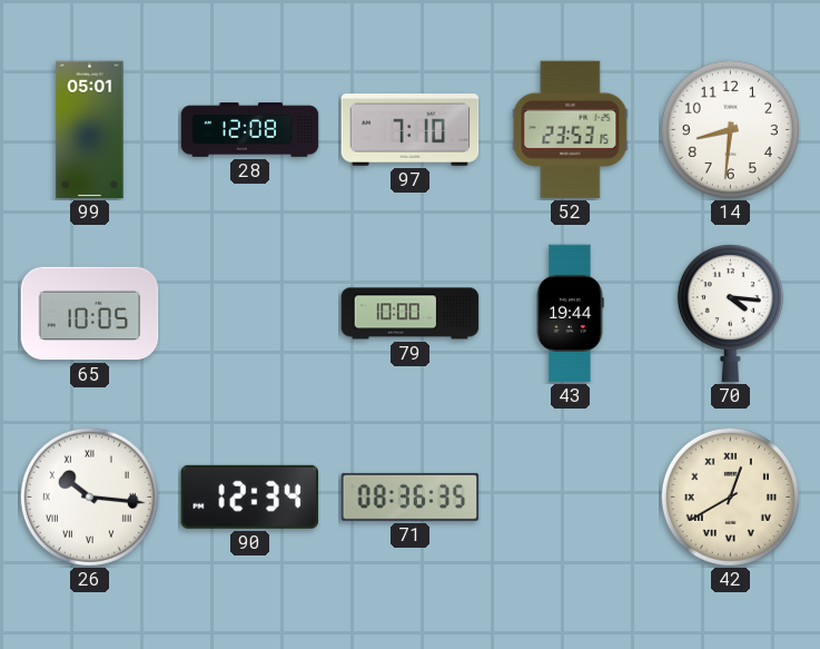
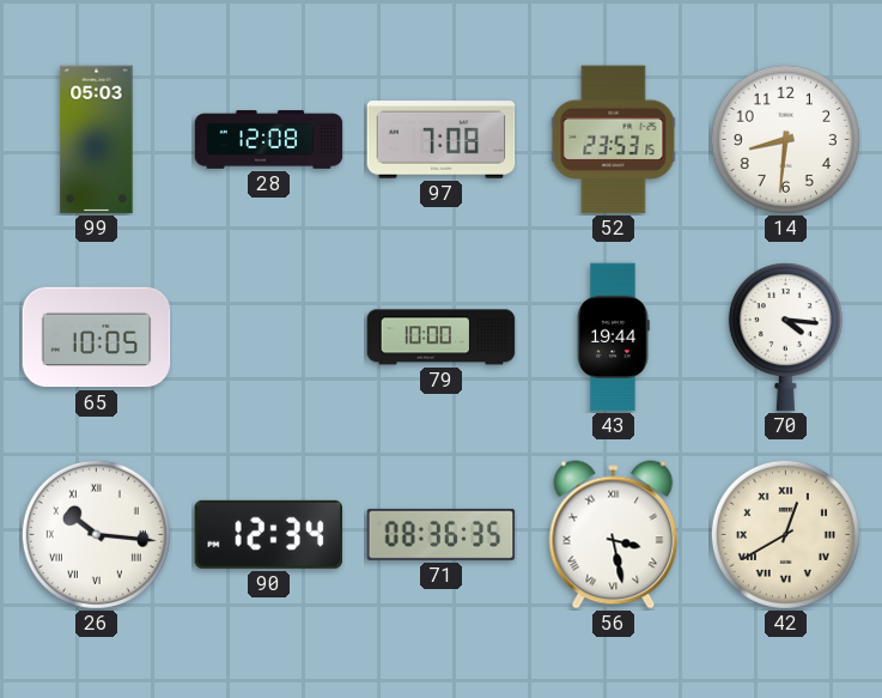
99: 05:01 -> 05:03
97: 7:10 -> 7:08
56: none -> 3:28
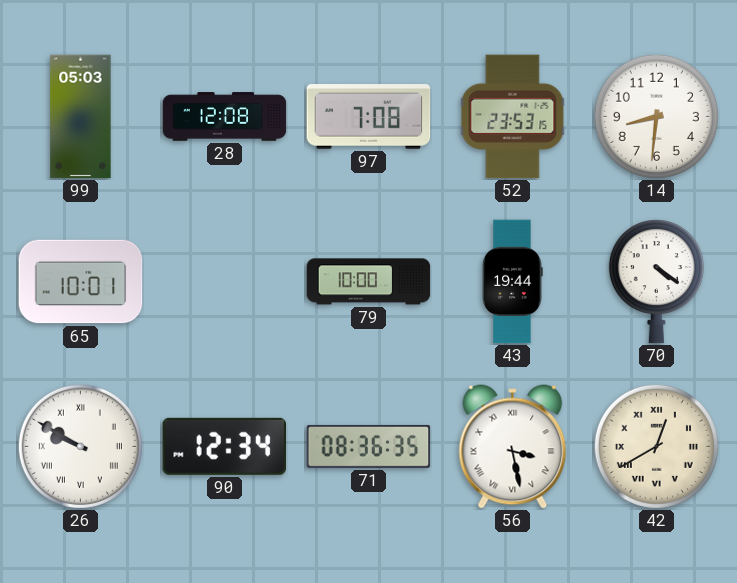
65: 10:05 -> 10:01
70: 4:16 -> 4:21
26: 10:16 -> 9:50
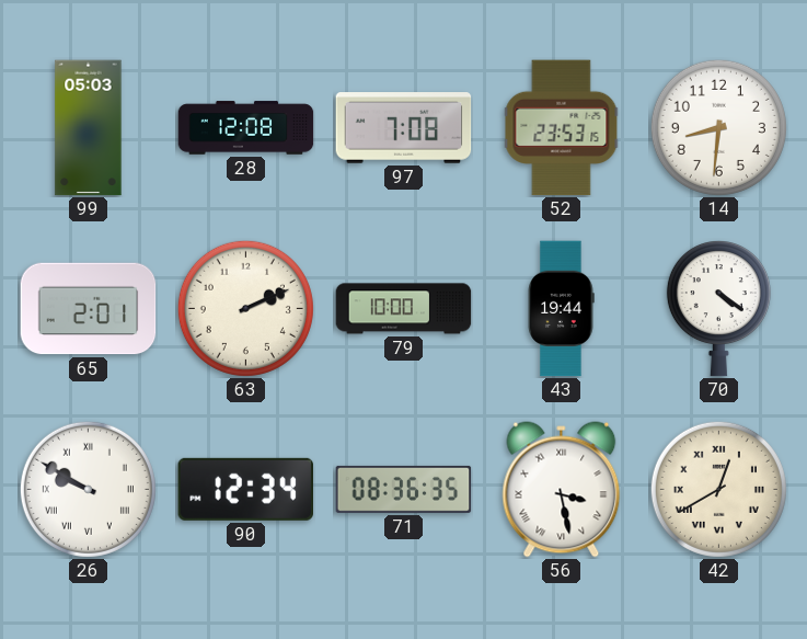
65: 10:01 -> 2:01
63: none -> 2:11
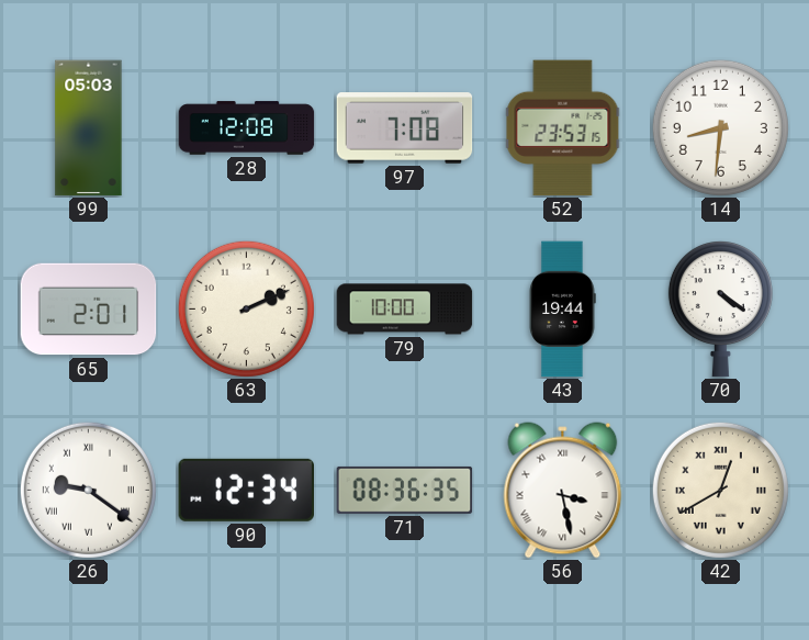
26: 9:50 -> 9:21
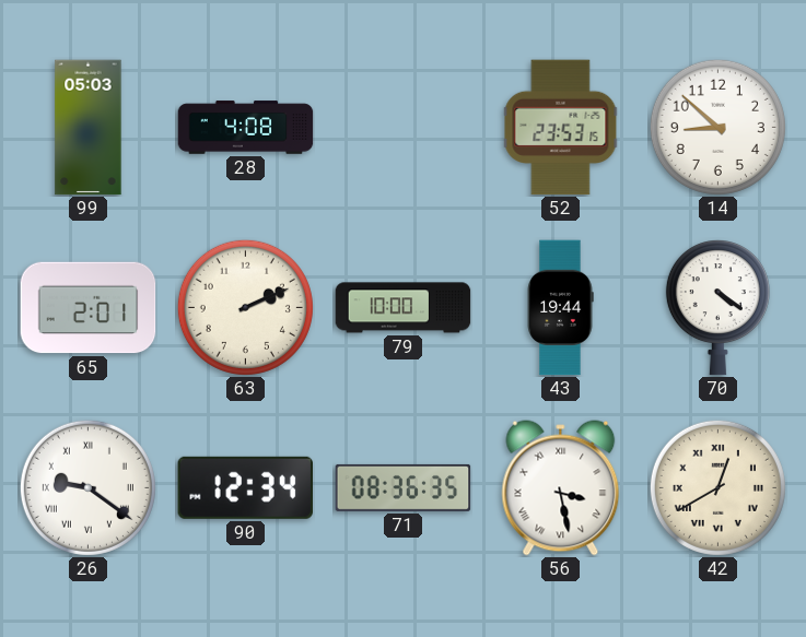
28: 12:08 -> 4:08
97: 7:08 -> none
14: 8:31 -> 8:52
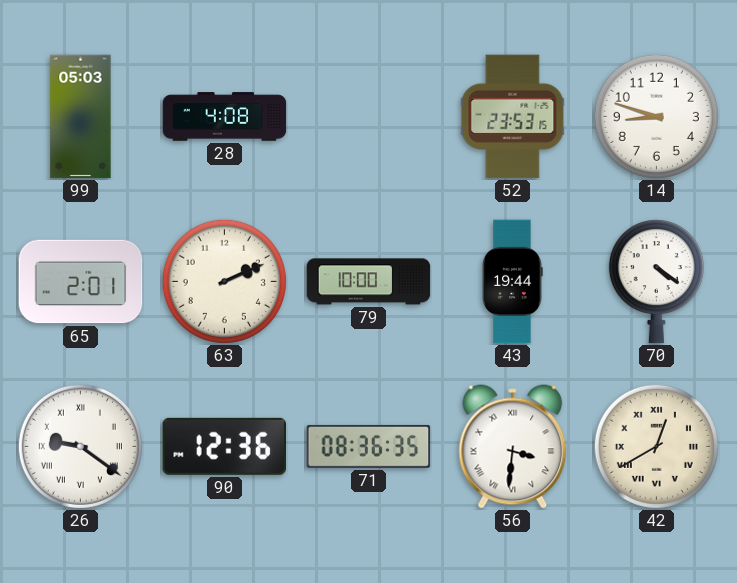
14: 8:52 -> 8:48
90: 12:34 -> 12:36
56: 3:28 -> 3:31
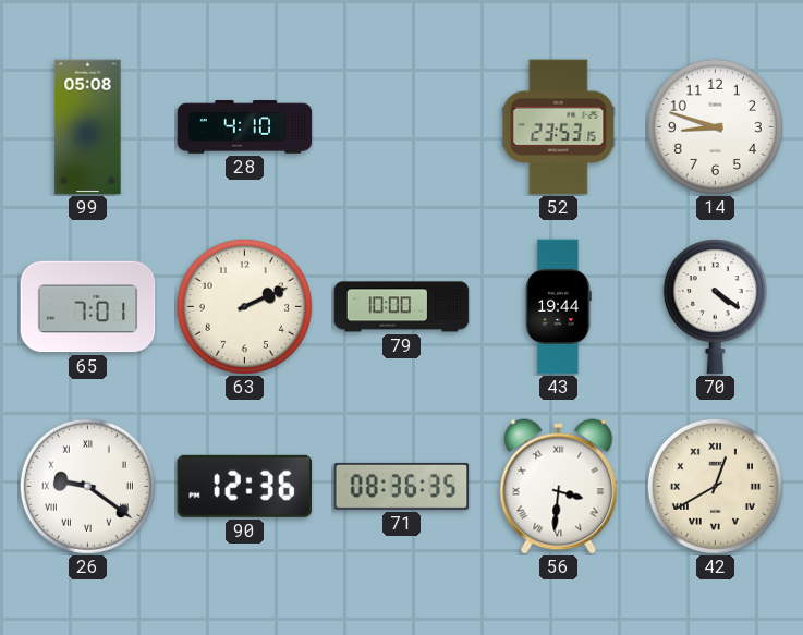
99: 05:03 -> 05:08
28: 4:08 -> 4:10
65: 2:01 -> 7:01
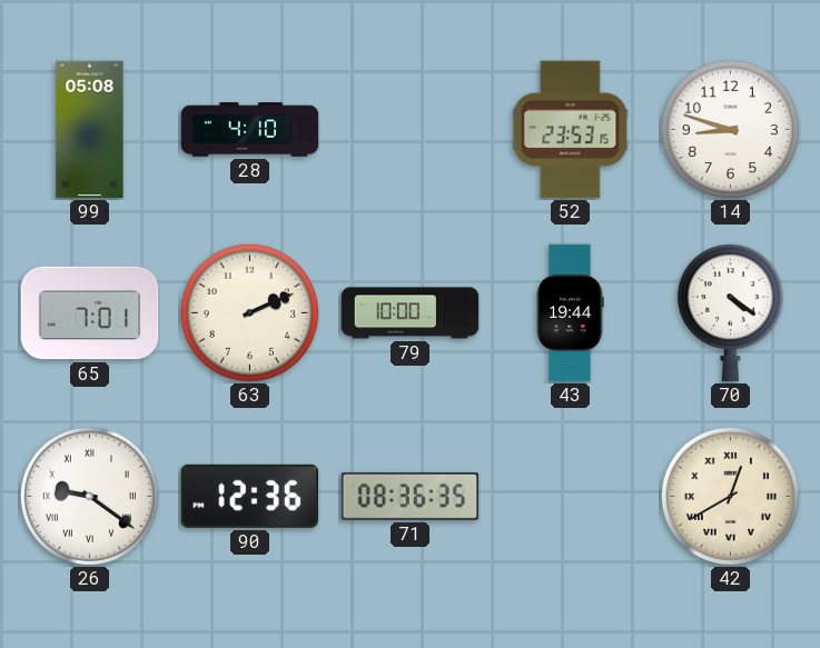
56: 3:31 -> none
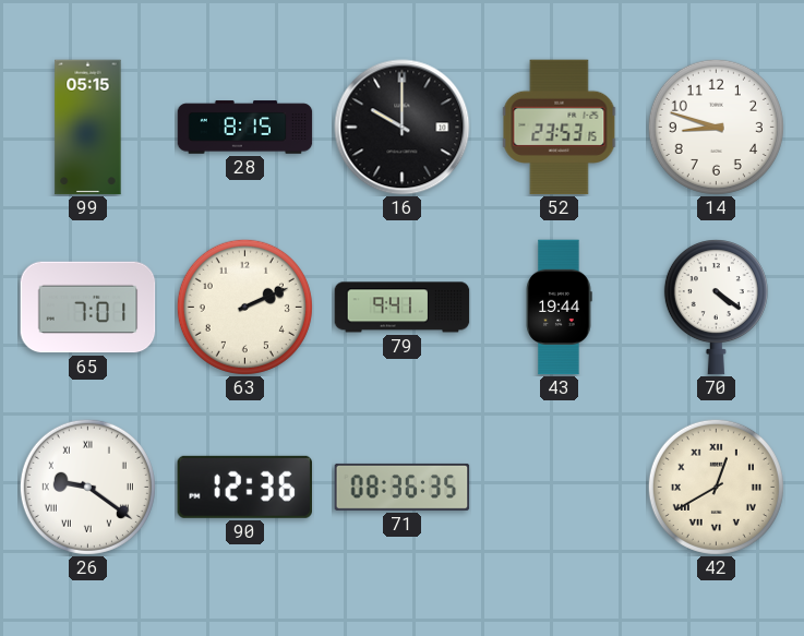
99: 05:08 -> 05:15
28: 4:10 -> 8:15
16: none -> 10:00
79: 10:00 -> 9:41
